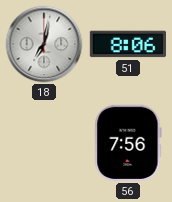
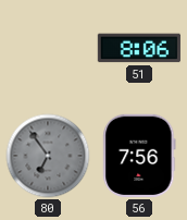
18: 7:02 -> none
80: none -> 6:54
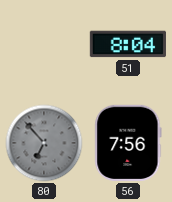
51: 8:06 -> 8:04
80: 6:54 -> 6:53
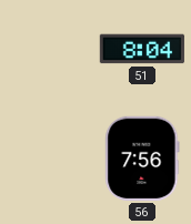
80: 6:53 -> none
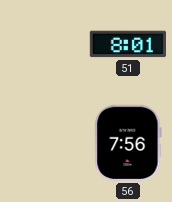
51: 8:04 -> 8:01
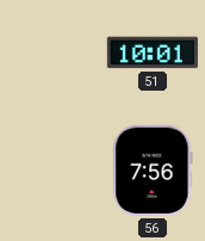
51: 8:01 -> 10:01
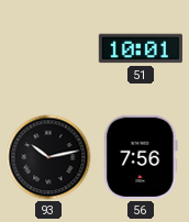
93: none -> 10:13
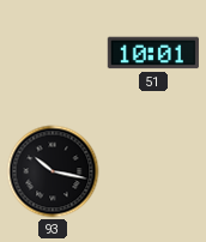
93: 10:13 -> 10:17
56: 7:56 -> none
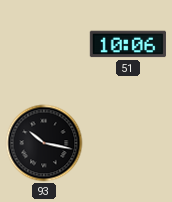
51: 10:01 -> 10:06
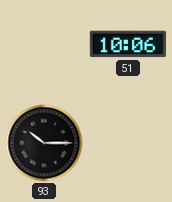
93: 10:17 -> 10:15
